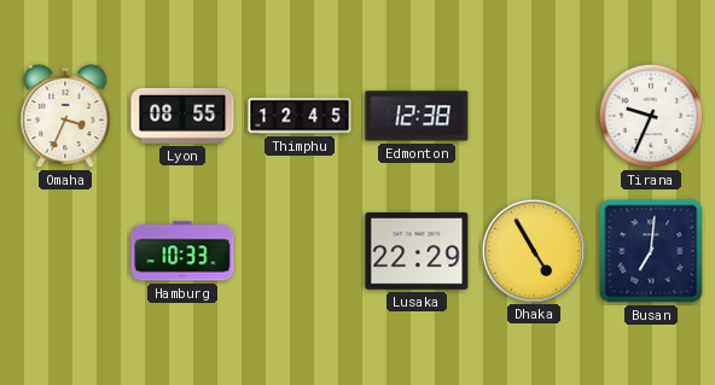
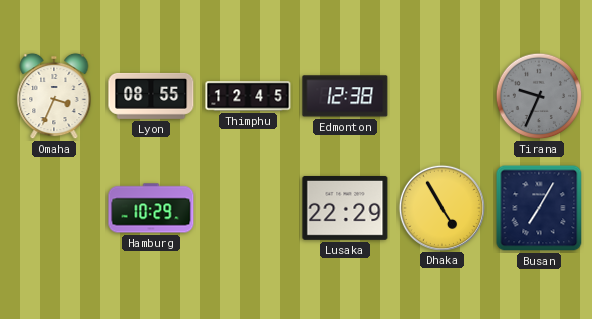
Tirana dial: white -> grey
Hamburg: 10:33 -> 10:29
Busan: 7:01 -> 7:05
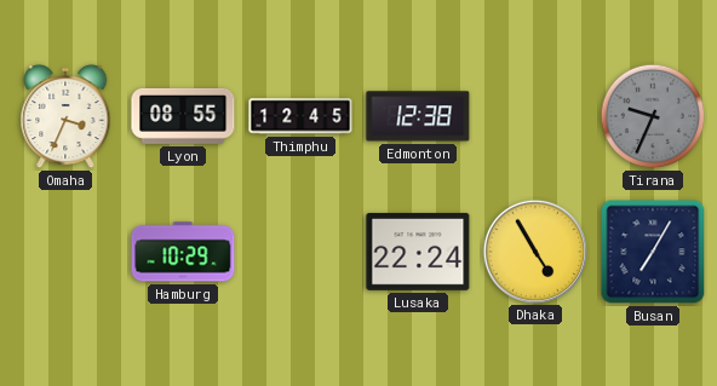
Lusaka: 22:29 -> 22:24
